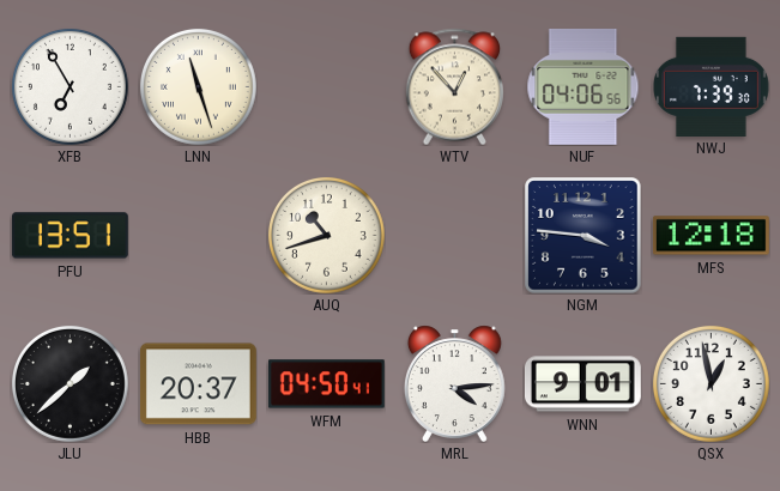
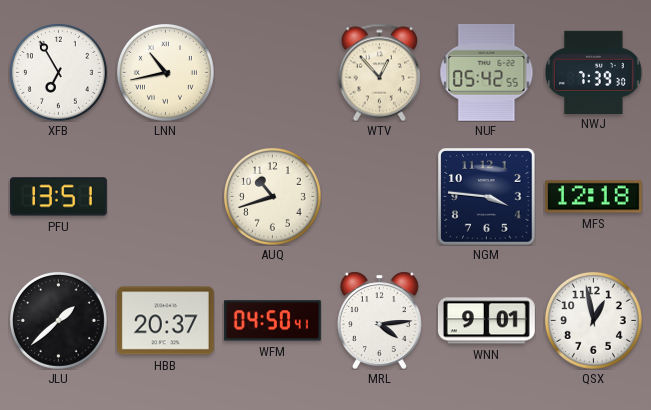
LNN: 11:27 -> 10:43
NUF: 04:06 -> 05:42
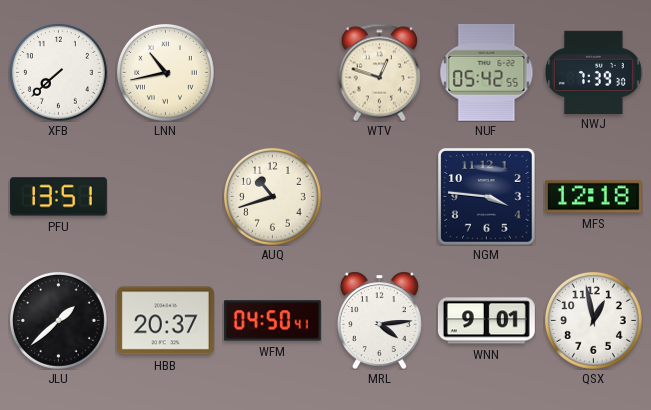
XFB: 6:55 -> 7:38
WTV: 12:53 -> 12:48
